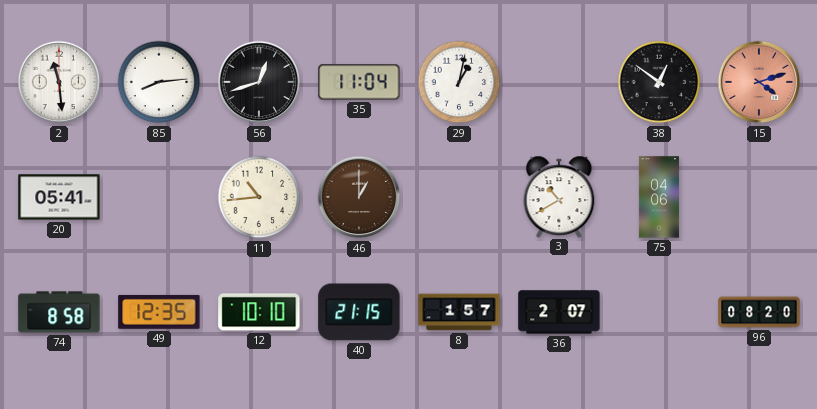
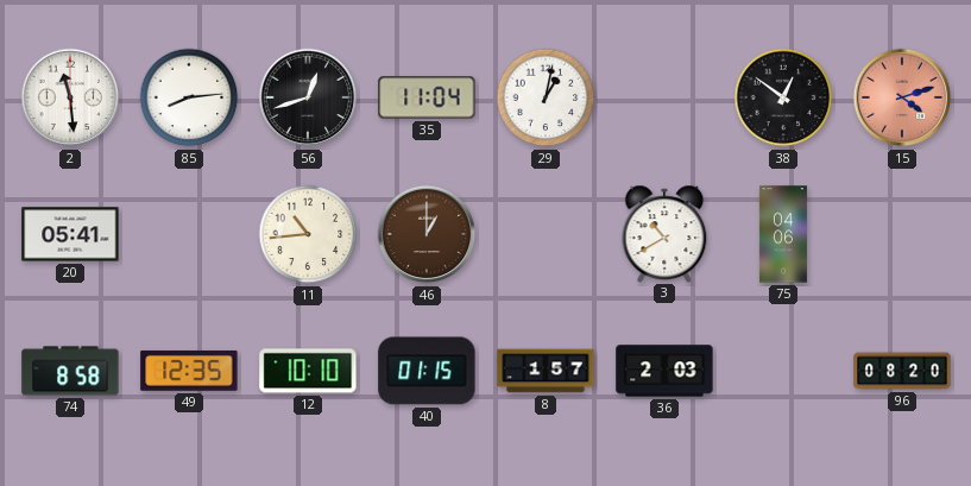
40: 21:15 -> 01:15
36: 2:07 -> 2:03
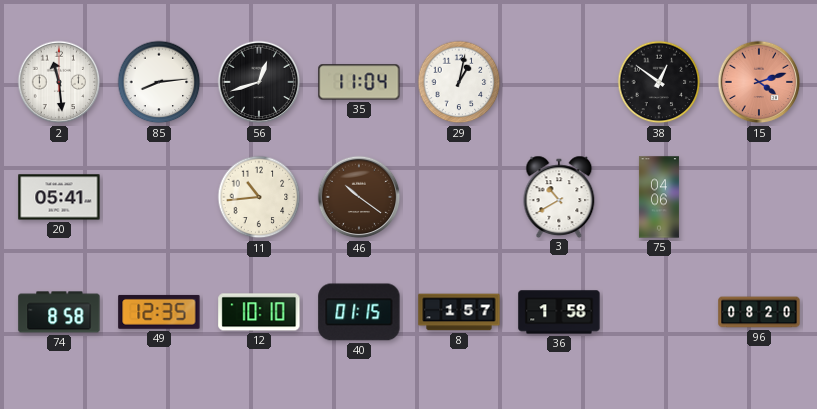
46: 1:00 -> 10:21
36: 2:03 -> 1:58
